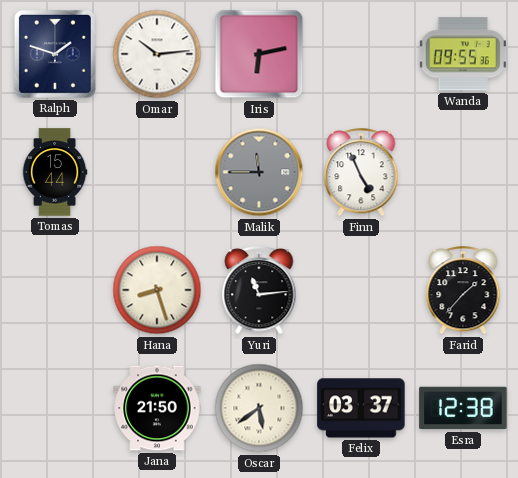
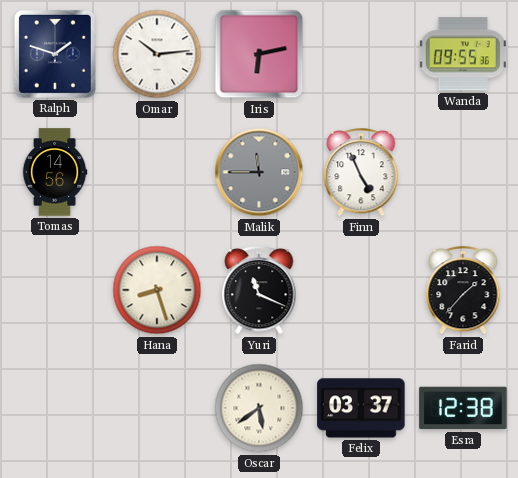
Tomas: 15:44 -> 14:56
Yuri: 11:14 -> 11:19
Jana: 21:50 -> none
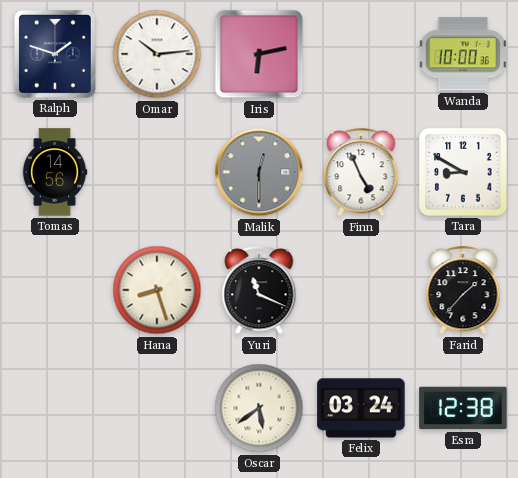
Wanda: 09:55 -> 10:00
Malik: 11:45 -> 12:30
Tara: none -> 8:50
Felix: 03:37 -> 03:24
